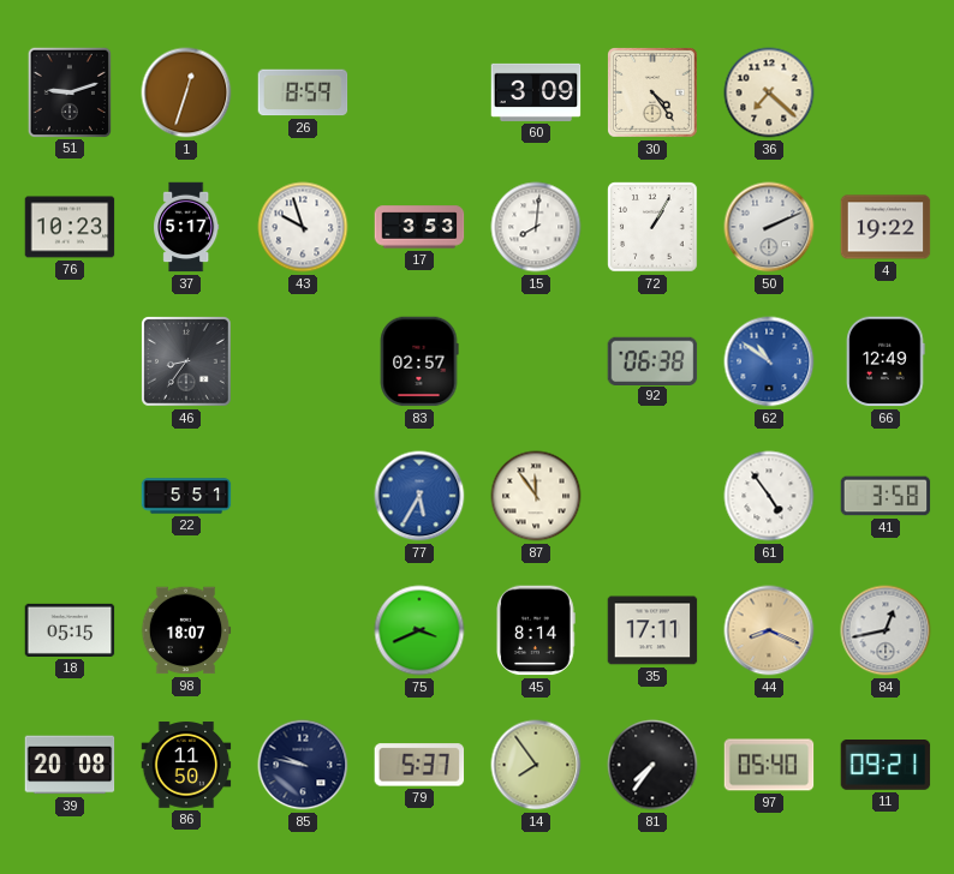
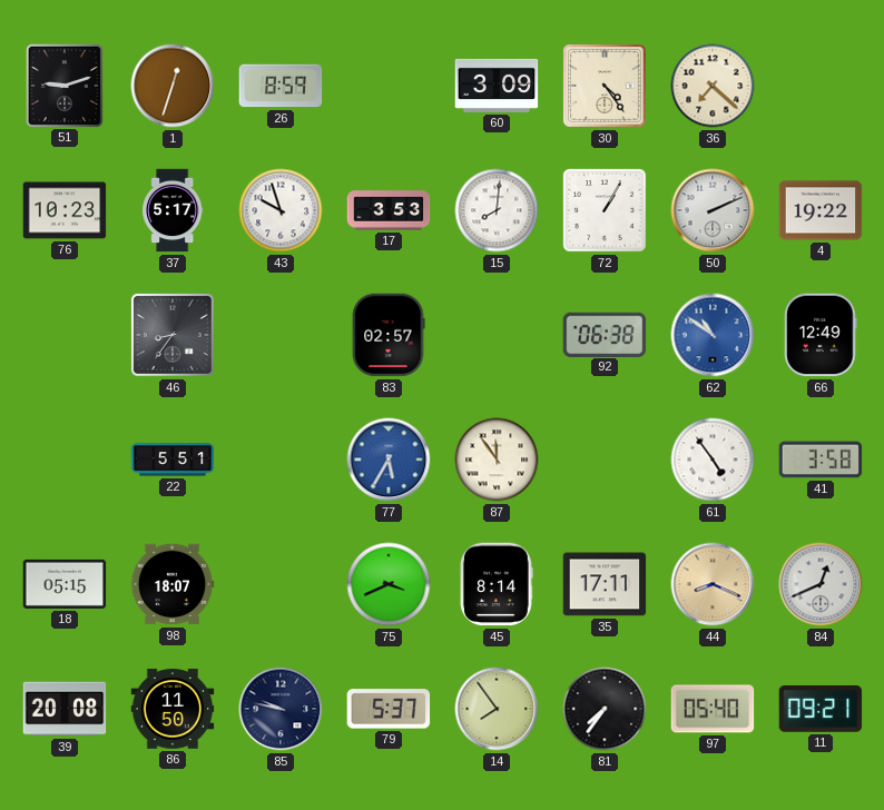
84: 12:43 -> 12:41
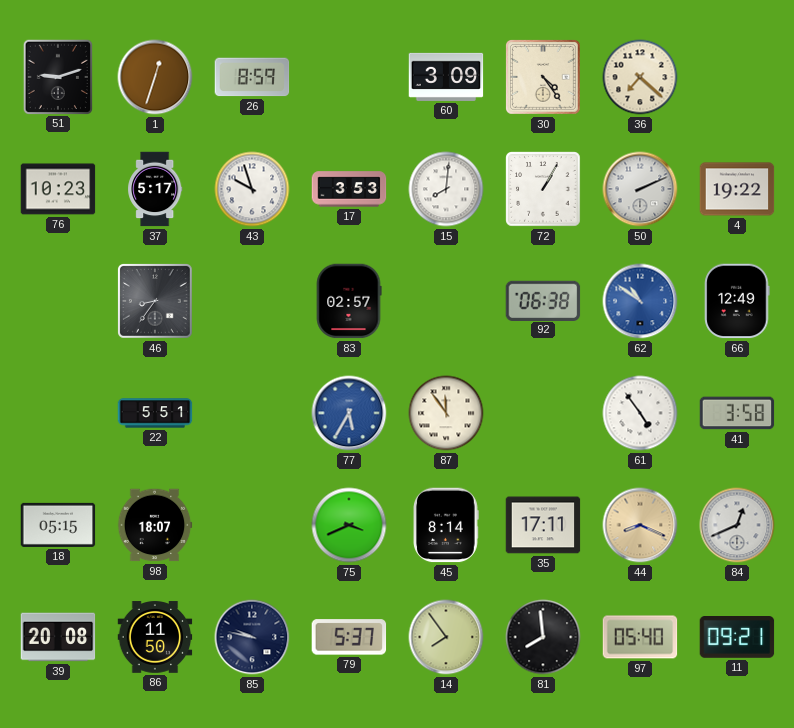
81: 7:36 -> 7:59
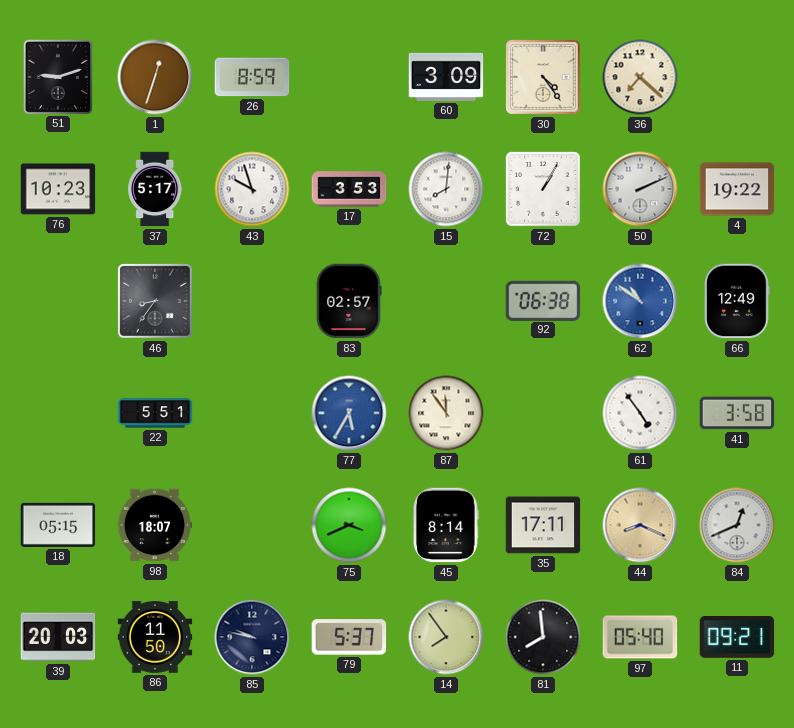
39: 20:08 -> 20:03
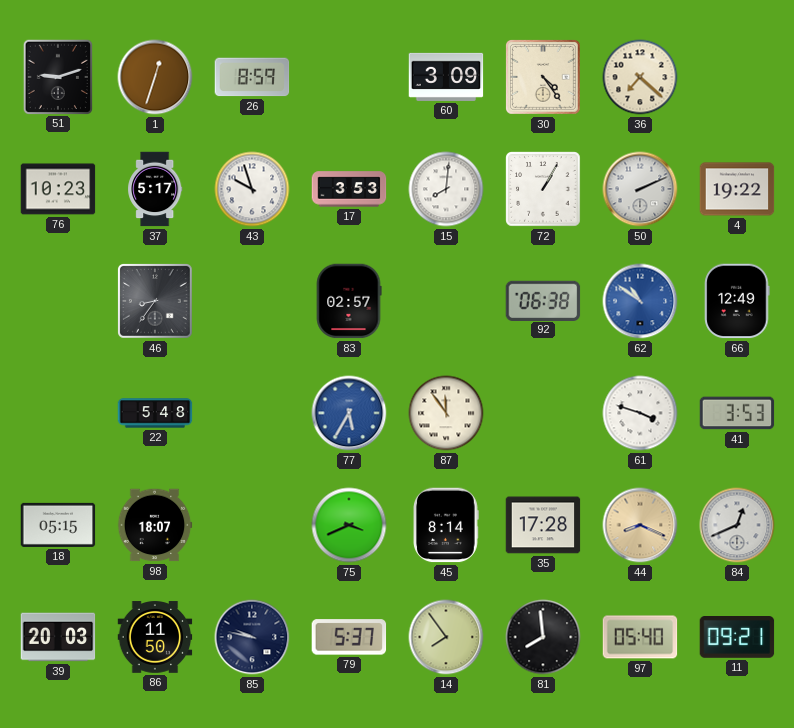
22: 5:51 -> 5:48
61: 4:54 -> 3:48
41: 3:58 -> 3:53
35: 17:11 -> 17:28
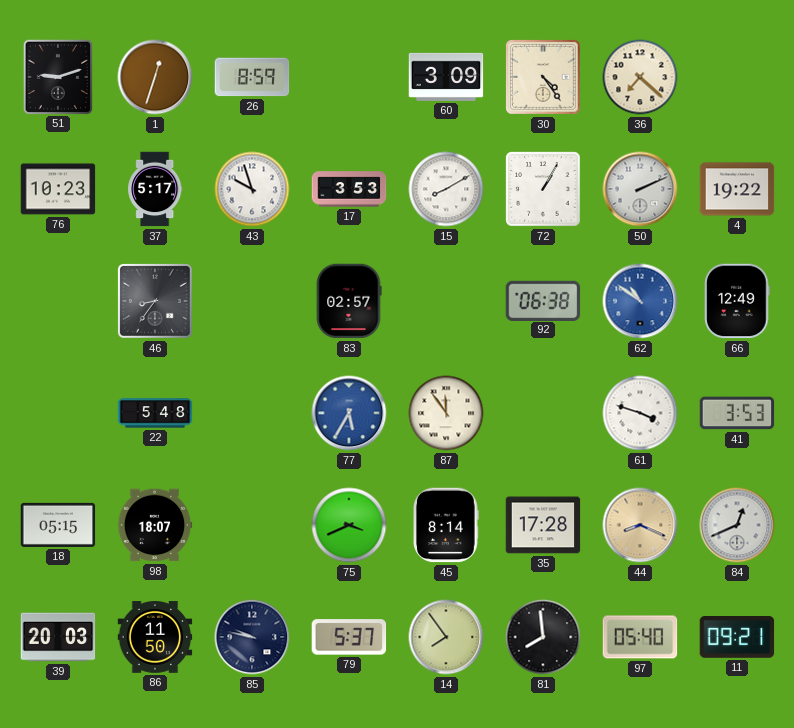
15: 8:01 -> 8:10
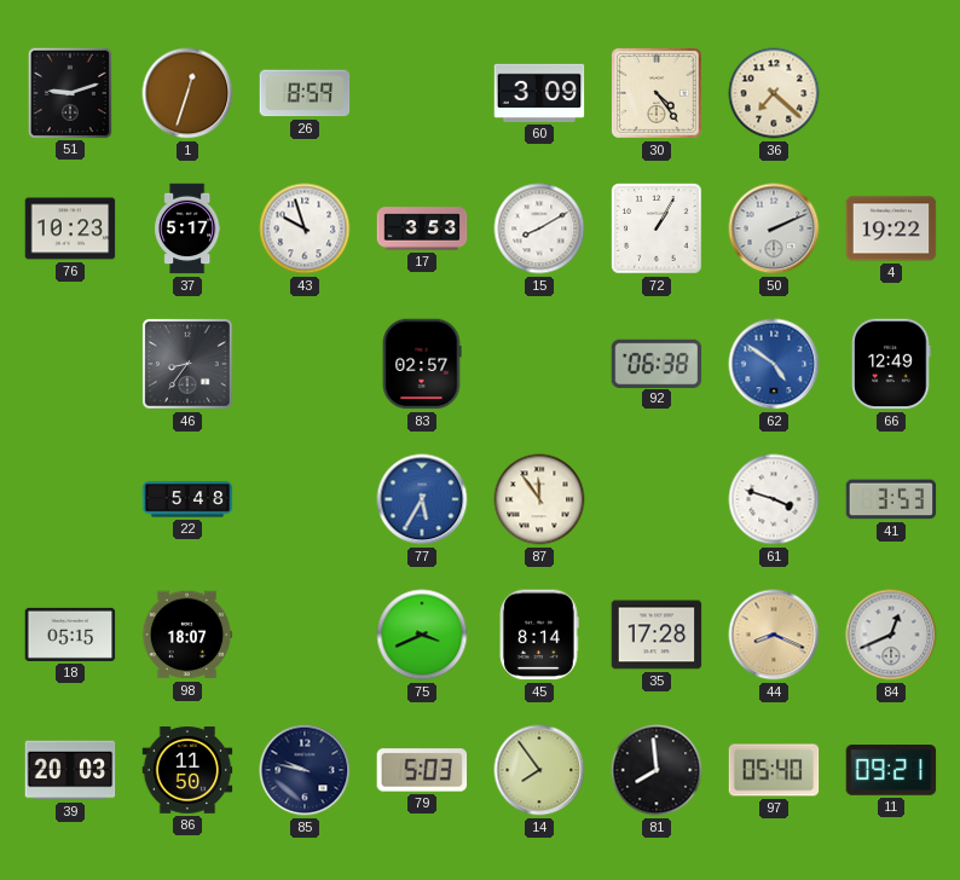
62: 10:51 -> 4:51
79: 5:37 -> 5:03
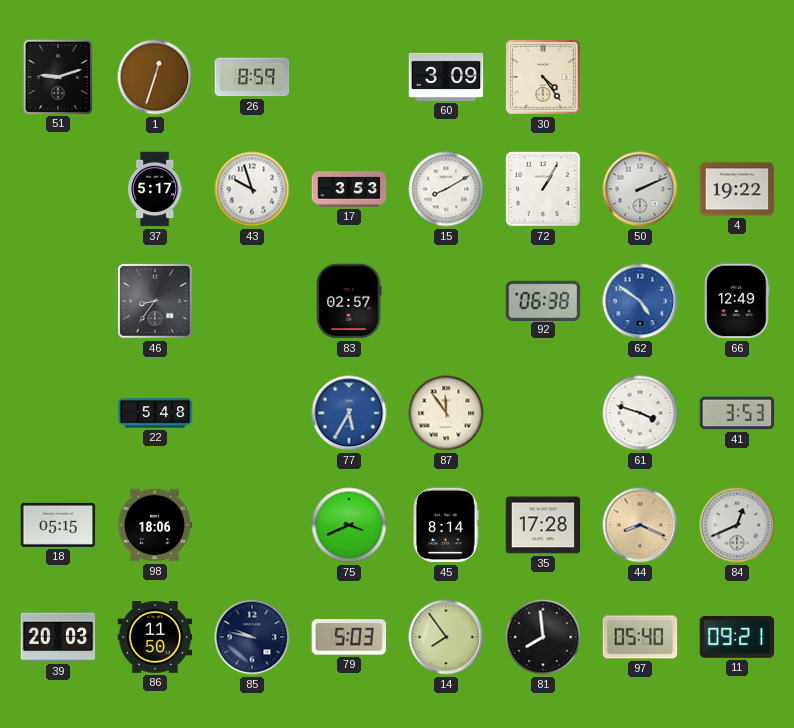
36: 7:22 -> none
76: 10:23 -> none
98: 18:07 -> 18:06
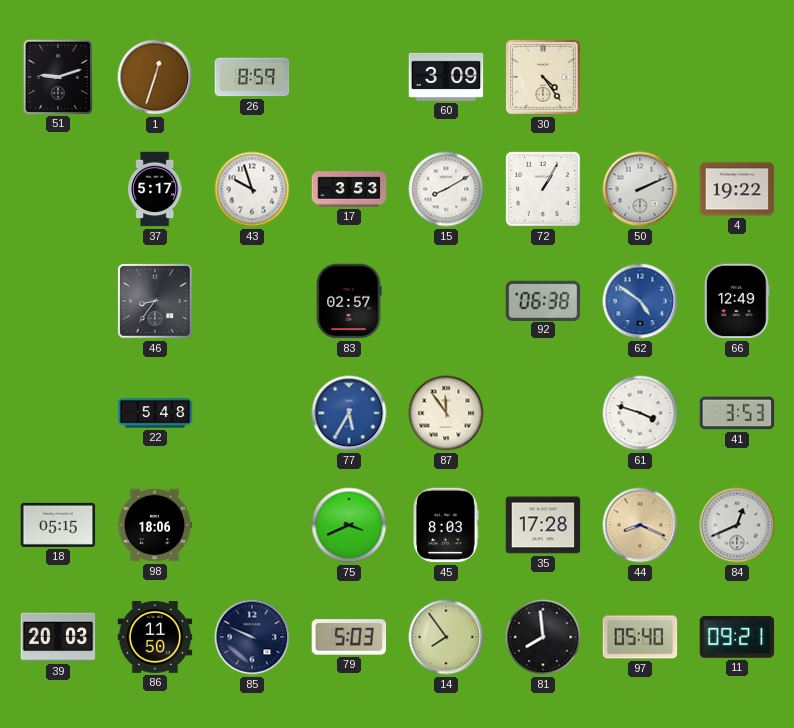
45: 8:14 -> 8:03
85: 9:47 -> 9:49
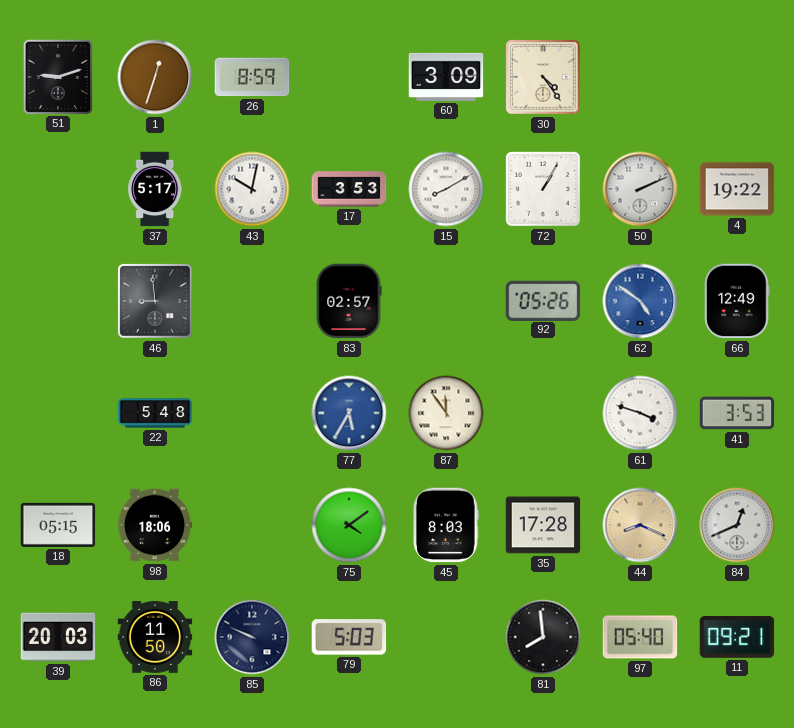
43: 9:57 -> 10:02
46: 8:36 -> 8:59
92: 06:38 -> 05:26
75: 3:41 -> 4:09
14: 7:54 -> none
